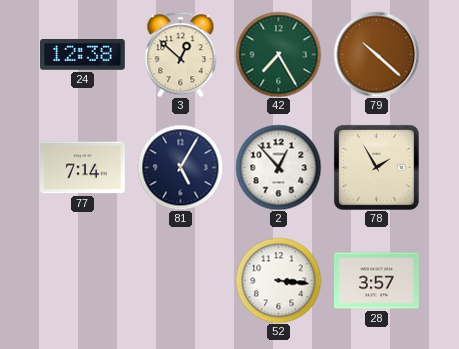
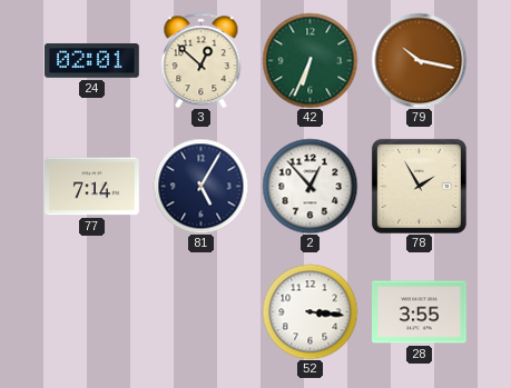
24: 12:38 -> 02:01
42: 7:25 -> 6:34
79: 10:22 -> 10:17
28: 3:57 -> 3:55
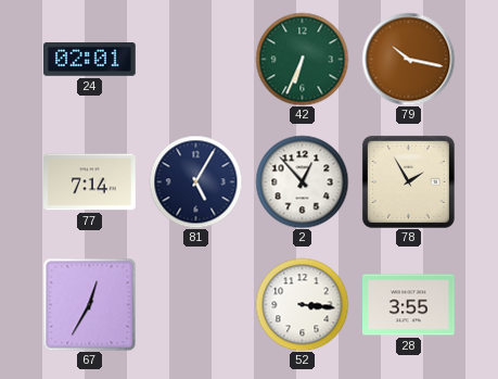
3: 12:52 -> none
67: none -> 12:35
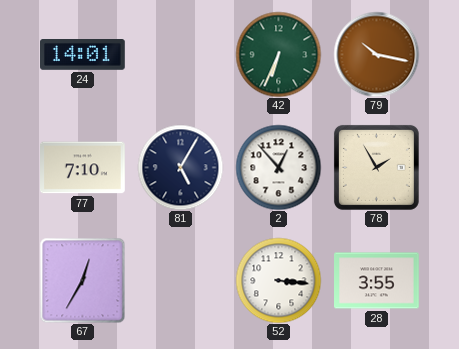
24: 02:01 -> 14:01
77: 7:14 -> 7:10
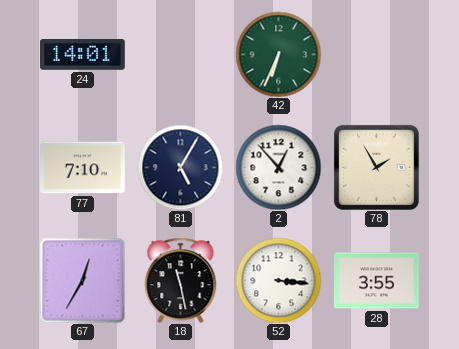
79: 10:17 -> none
18: none -> 11:28
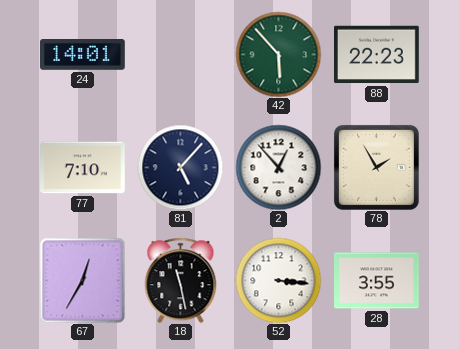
42: 6:34 -> 5:53
88: none -> 22:23
81: 5:05 -> 5:07
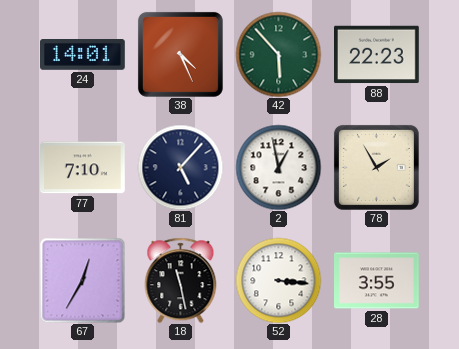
38: none -> 4:26
2: 12:53 -> 12:58
